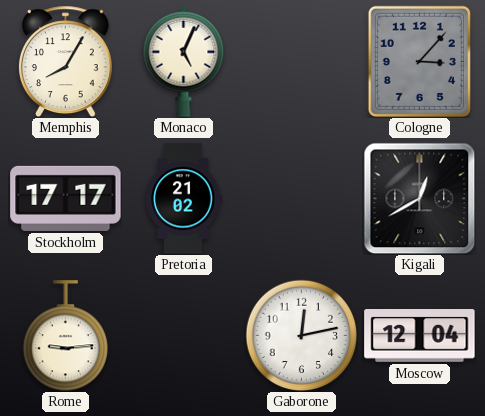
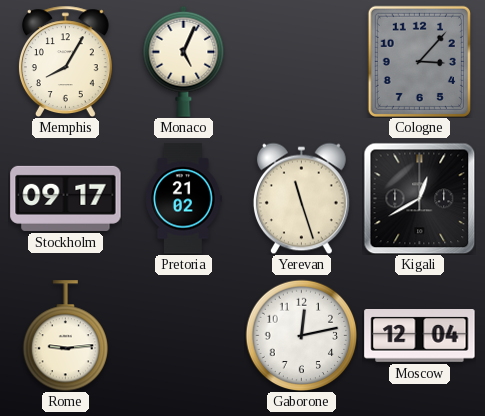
Stockholm: 17:17 -> 09:17
Yerevan: none -> 11:27
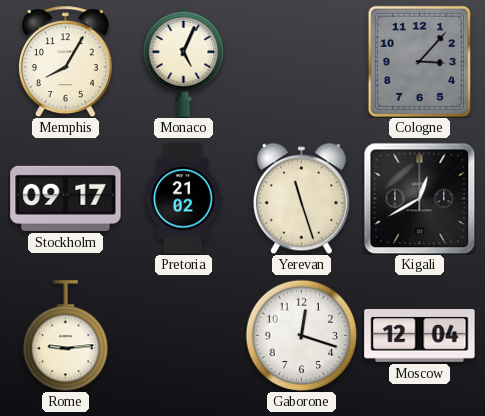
Gaborone: 12:13 -> 12:18
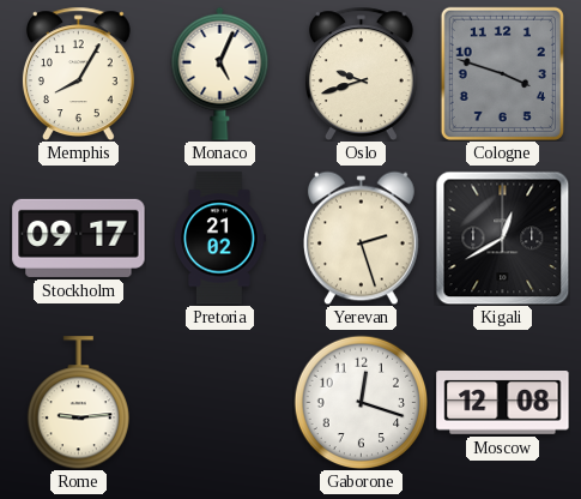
Oslo: none -> 9:42
Cologne: 3:07 -> 3:48
Yerevan: 11:27 -> 2:27
Moscow: 12:04 -> 12:08
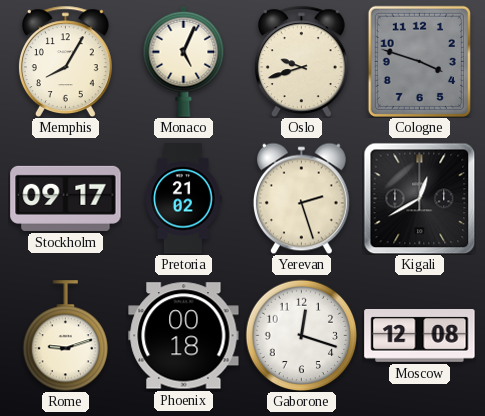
Rome: 9:14 -> 9:12
Phoenix: none -> 00:18
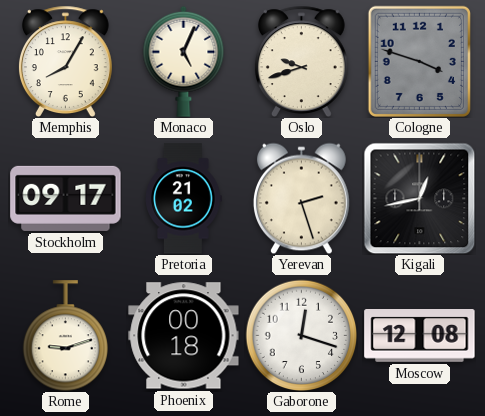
Kigali: 12:40 -> 12:43
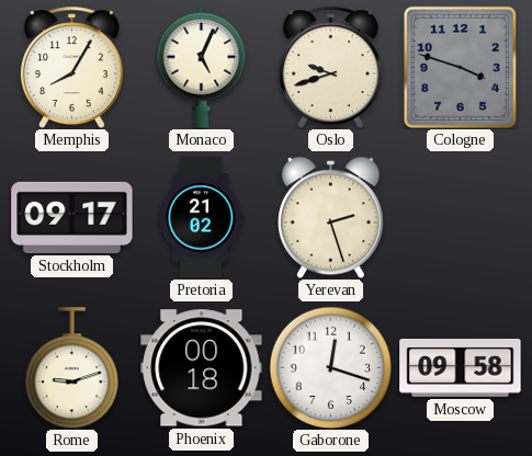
Kigali: 12:43 -> none
Moscow: 12:08 -> 09:58
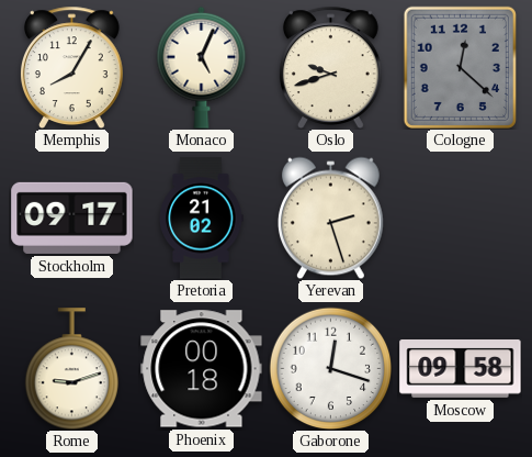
Cologne: 3:48 -> 12:22
